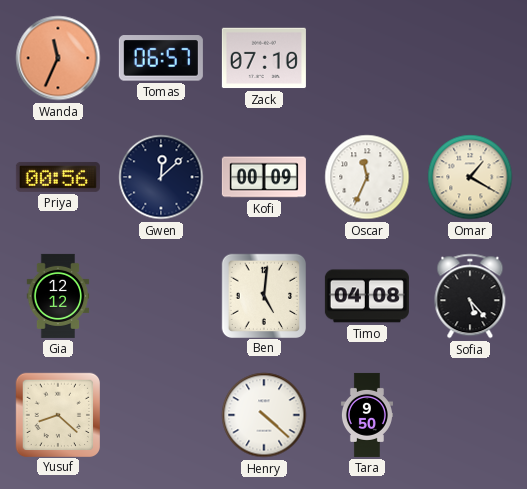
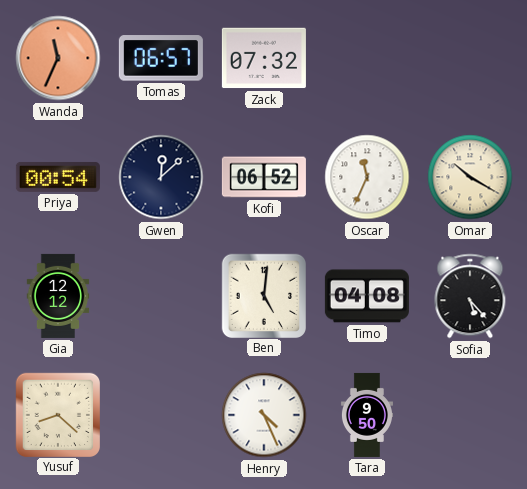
Zack: 07:10 -> 07:32
Priya: 00:56 -> 00:54
Kofi: 00:09 -> 06:52
Omar: 1:20 -> 10:20
Henry: 4:22 -> 4:26
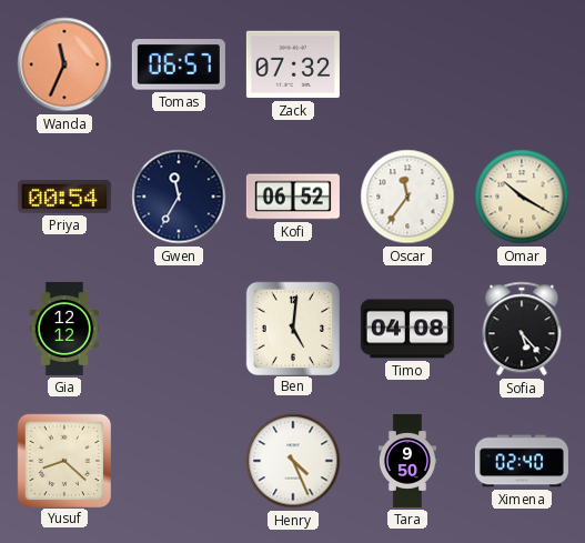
Gwen: 12:08 -> 11:35
Oscar: 11:34 -> 11:36
Ximena: none -> 02:40
